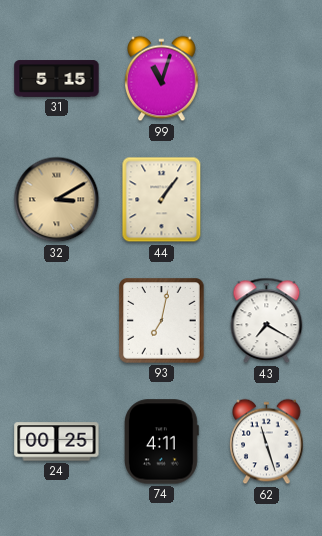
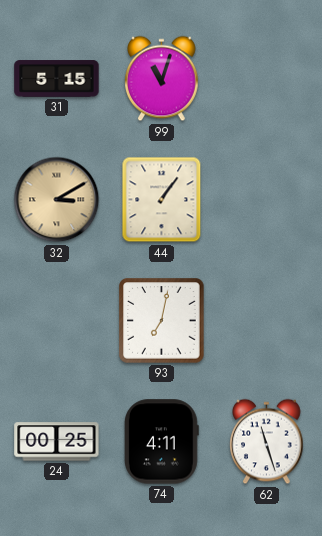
43: 7:20 -> none
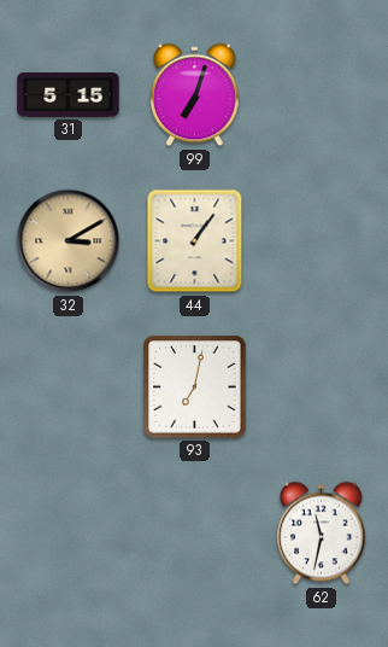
99: 11:03 -> 7:03
24: 00:25 -> none
74: 4:11 -> none
62: 11:27 -> 11:32
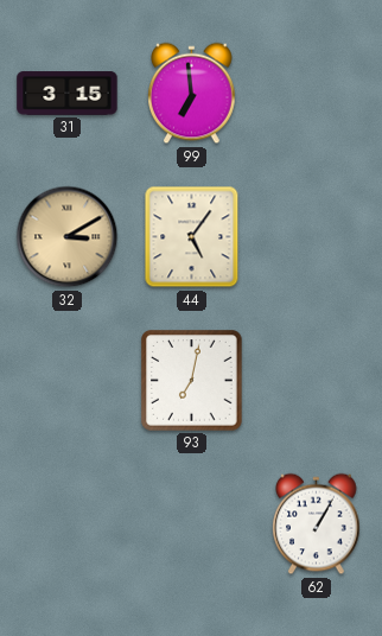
31: 5:15 -> 3:15
99: 7:03 -> 6:59
44: 1:06 -> 5:06
62: 11:32 -> 1:05
